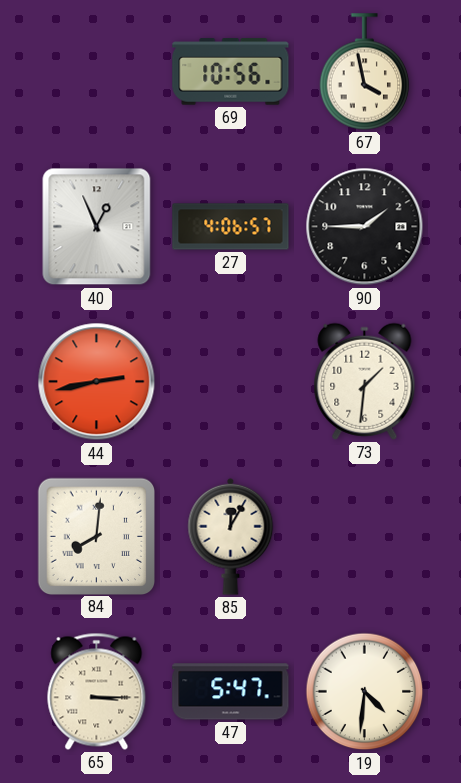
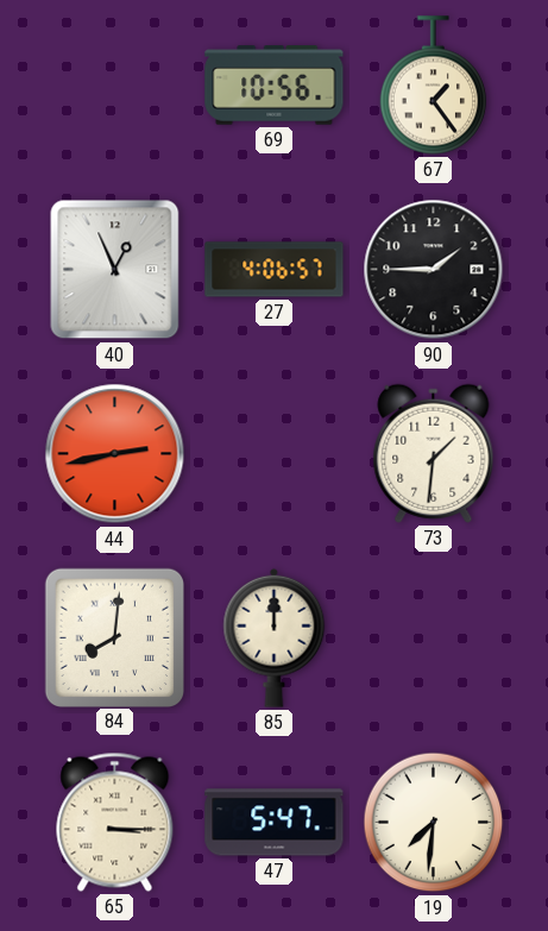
67: 3:58 -> 1:24
85: 12:05 -> 12:00
19: 4:31 -> 7:31
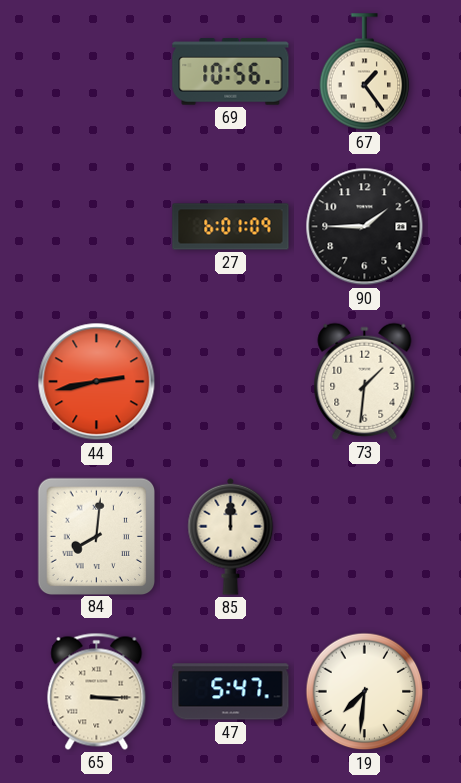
40: 12:56 -> none
27: 4:06 -> 6:01
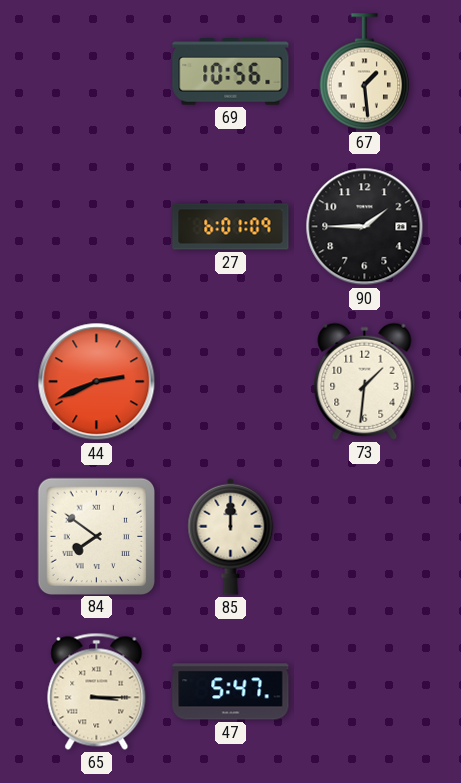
67: 1:24 -> 1:29
44: 2:43 -> 2:41
84: 8:01 -> 7:51
19: 7:31 -> none
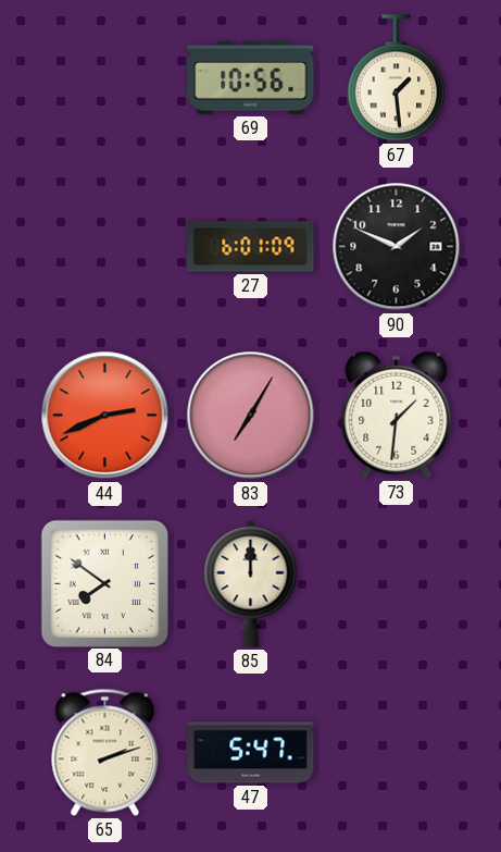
90: 1:45 -> 1:49
83: none -> 7:05
65: 3:15 -> 2:12
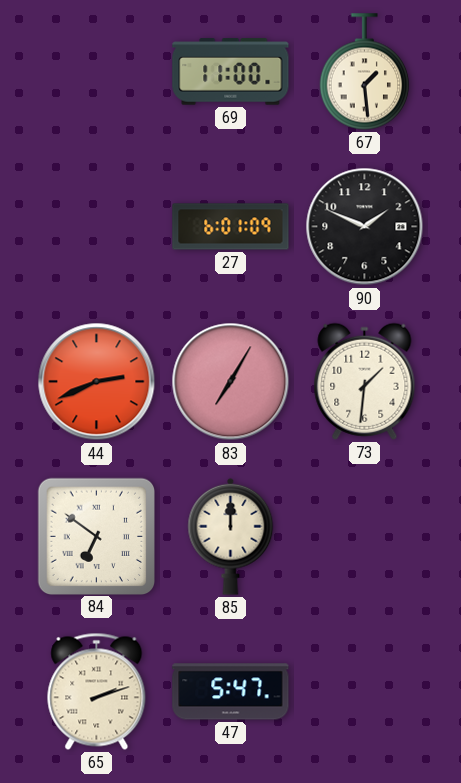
69: 10:56 -> 11:00
84: 7:51 -> 6:51
